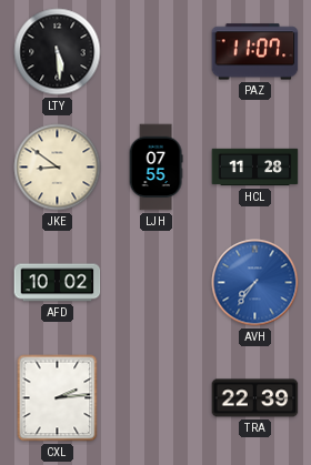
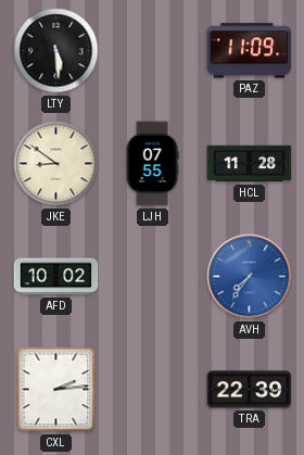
PAZ: 11:07 -> 11:09
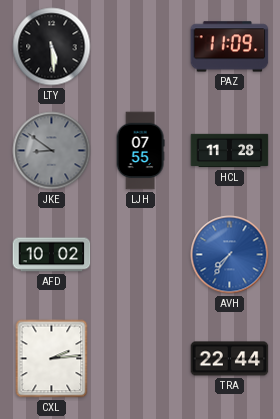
JKE dial: cream -> grey
TRA: 22:39 -> 22:44
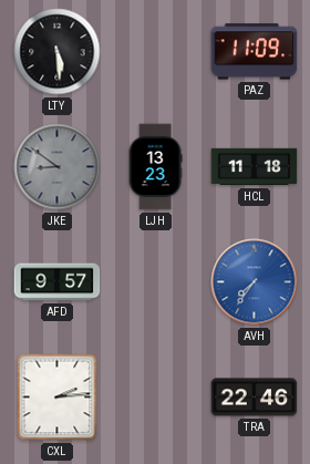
LJH: 07:55 -> 13:23
HCL: 11:28 -> 11:18
AFD: 10:02 -> 9:57
TRA: 22:44 -> 22:46
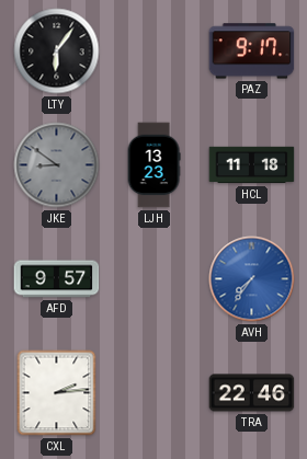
LTY: 5:29 -> 6:06
PAZ: 11:09 -> 9:17
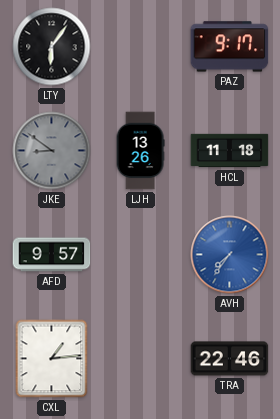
LJH: 13:23 -> 13:26
CXL: 2:14 -> 1:14
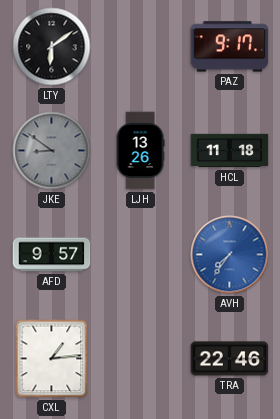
LTY: 6:06 -> 6:09
